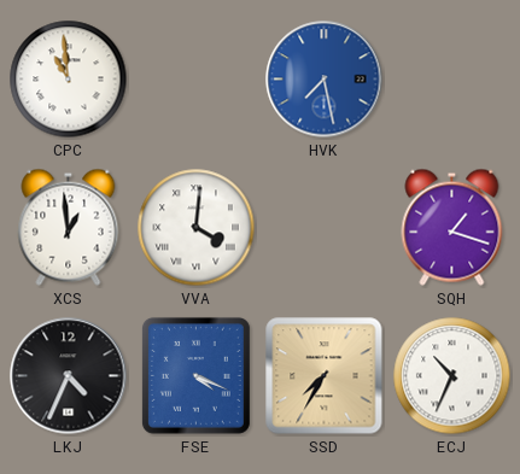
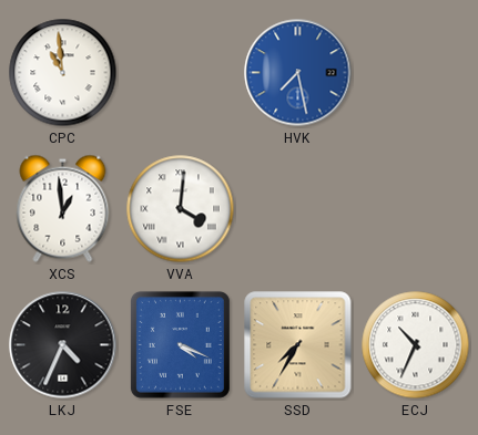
SQH: 1:18 -> none
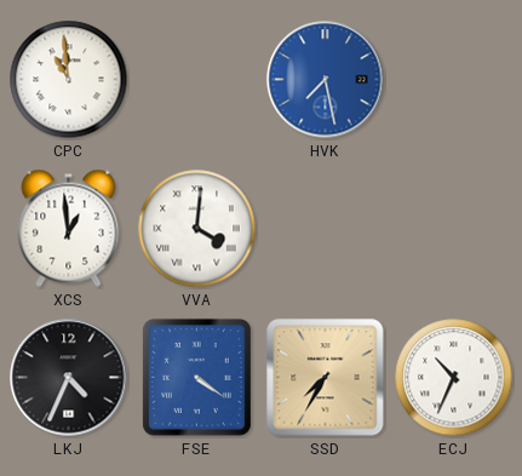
FSE: 4:19 -> 4:21
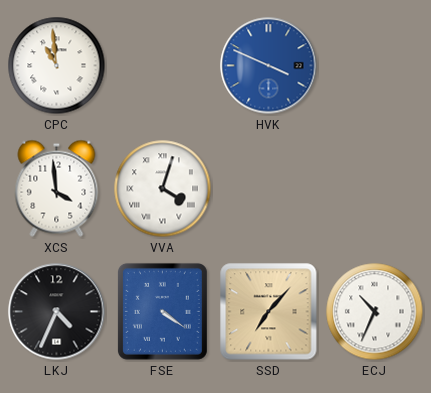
HVK: 7:28 -> 3:49
XCS: 12:59 -> 3:59
VVA: 4:01 -> 4:03
SSD: 7:35 -> 7:07
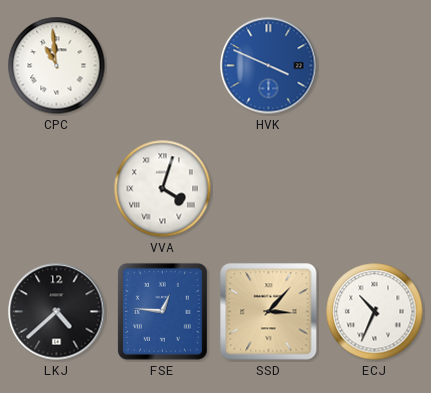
XCS: 3:59 -> none
LKJ: 4:34 -> 4:38
FSE: 4:21 -> 12:46
SSD: 7:07 -> 3:07
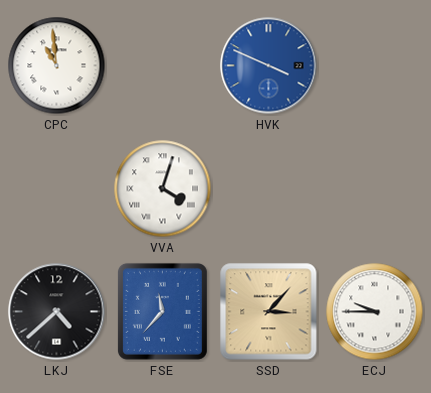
FSE: 12:46 -> 11:37
ECJ: 10:34 -> 9:45
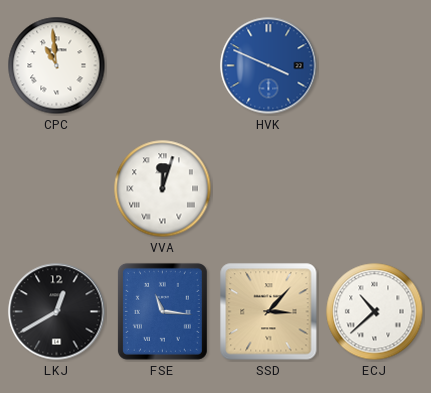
VVA: 4:03 -> 12:03
LKJ: 4:38 -> 12:40
FSE: 11:37 -> 11:16
ECJ: 9:45 -> 10:38
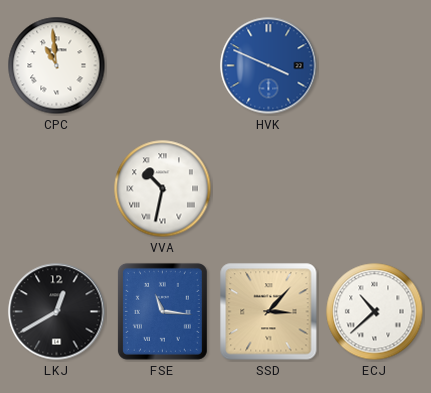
VVA: 12:03 -> 10:32
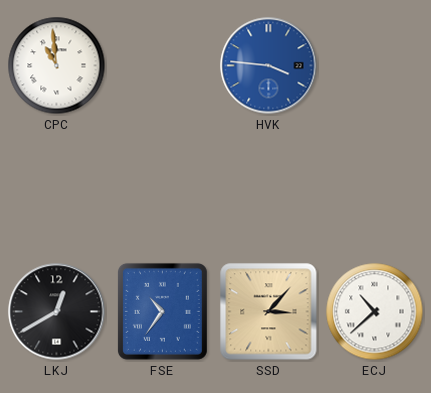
HVK: 3:49 -> 3:46
VVA: 10:32 -> none
FSE: 11:16 -> 10:36
